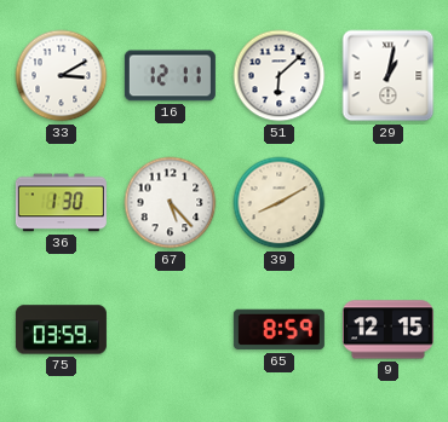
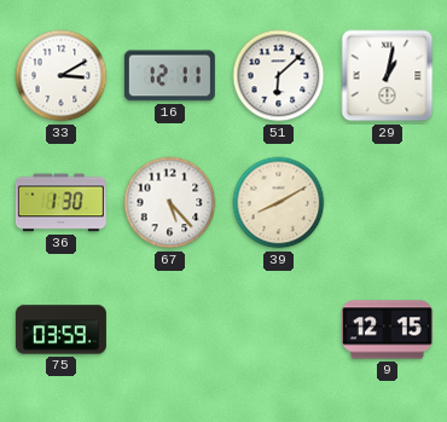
65: 8:59 -> none
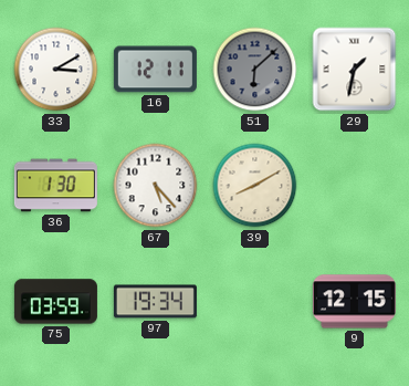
51 dial: white -> grey
29: 1:02 -> 1:32
97: none -> 19:34
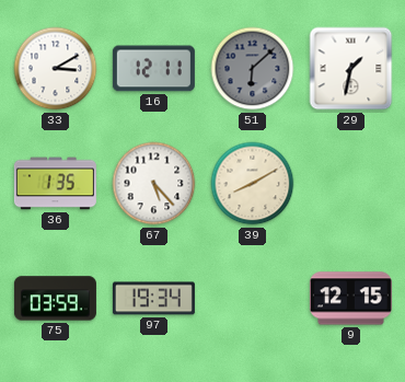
36: 1:30 -> 1:35
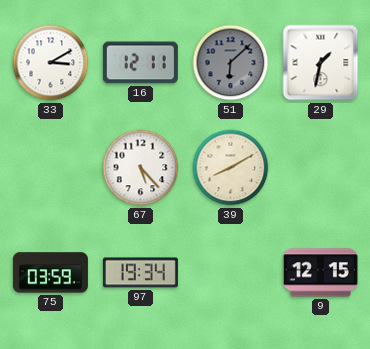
36: 1:35 -> none
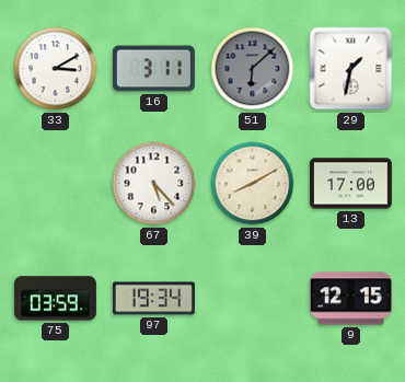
16: 12:11 -> 3:11
13: none -> 17:00
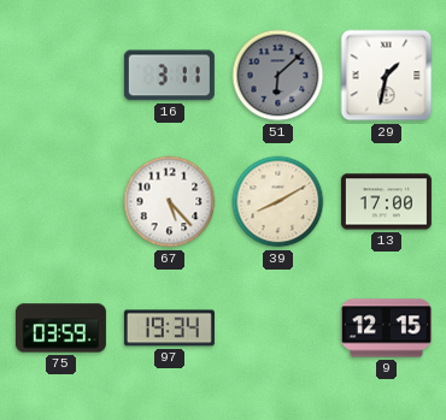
33: 3:10 -> none
